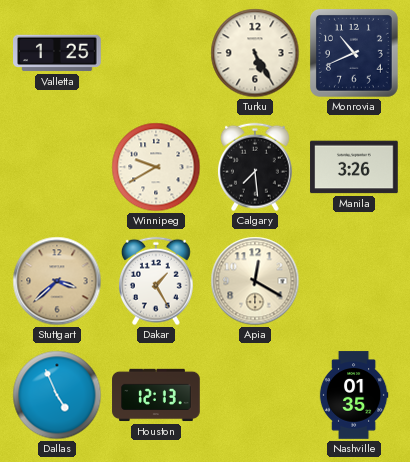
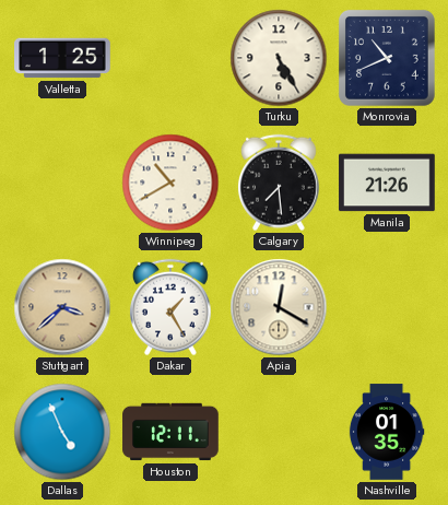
Winnipeg: 9:40 -> 10:40
Manila: 3:26 -> 21:26
Houston: 12:13 -> 12:11
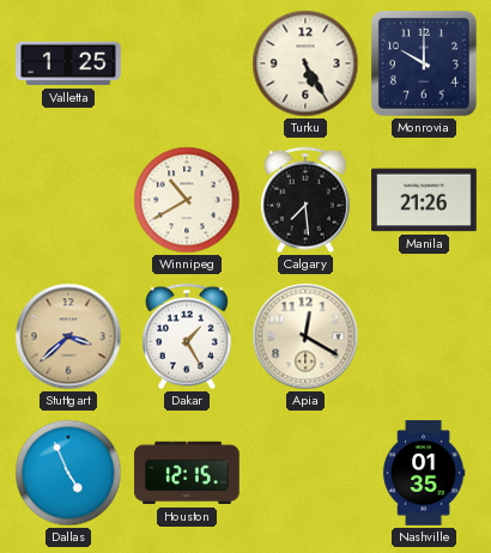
Monrovia: 10:41 -> 10:00
Houston: 12:11 -> 12:15
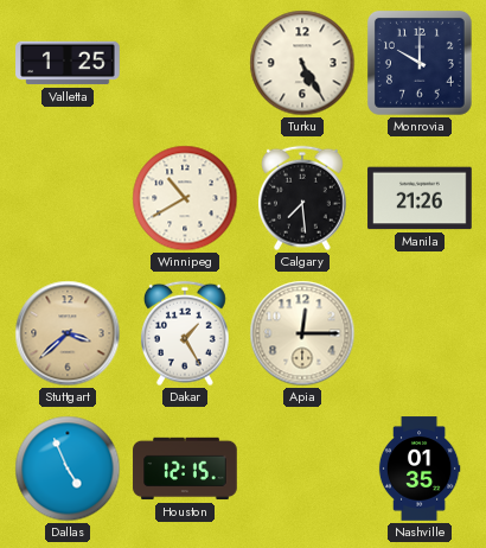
Apia: 12:20 -> 12:15
